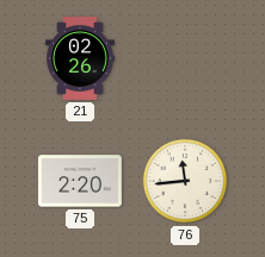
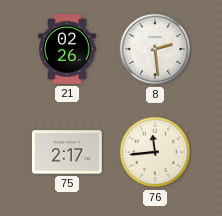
8: none -> 2:29
75: 2:20 -> 2:17
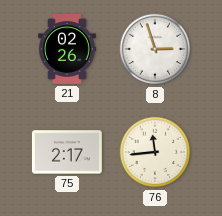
8: 2:29 -> 2:57
